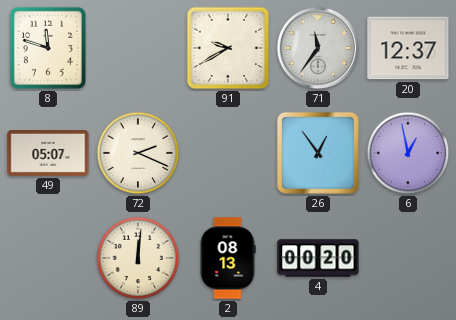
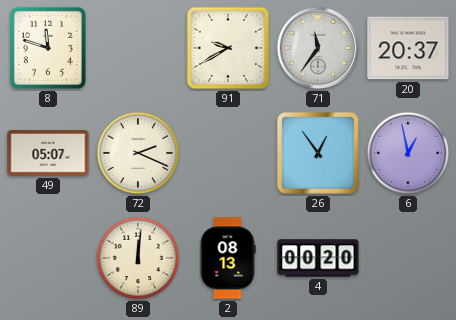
20: 12:37 -> 20:37
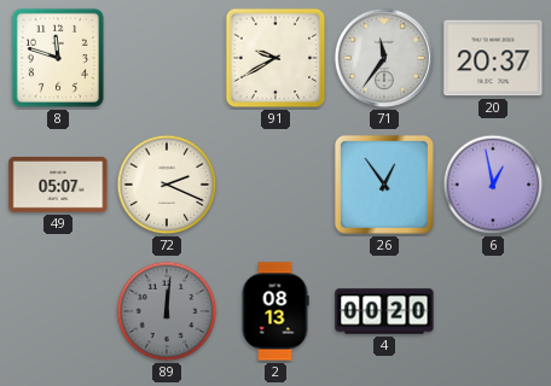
89 dial: cream -> grey
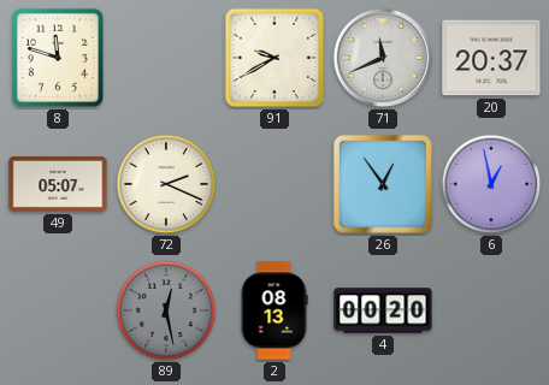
71: 11:36 -> 11:41
89: 12:01 -> 12:28
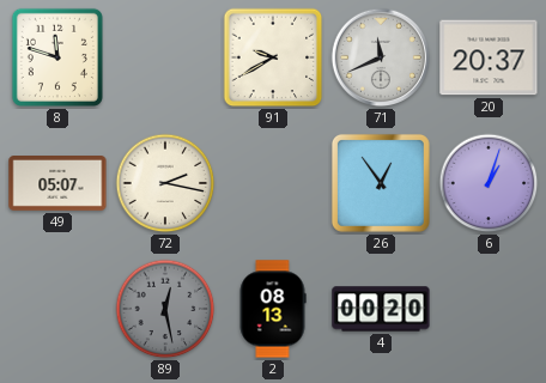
72: 2:19 -> 2:17
6: 12:58 -> 1:03
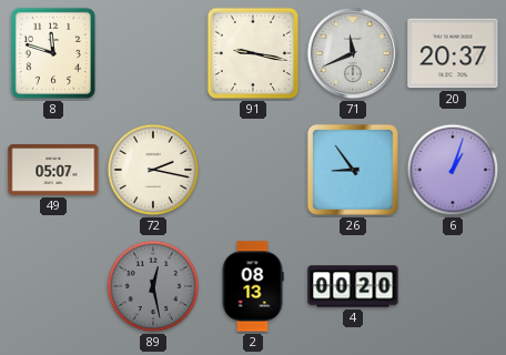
91: 9:40 -> 9:17
26: 12:54 -> 8:54
